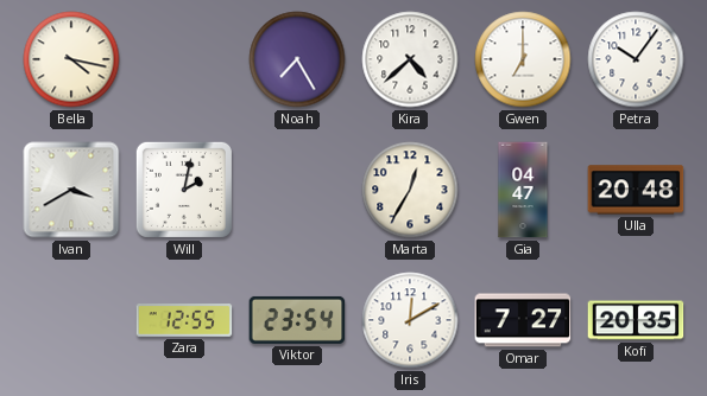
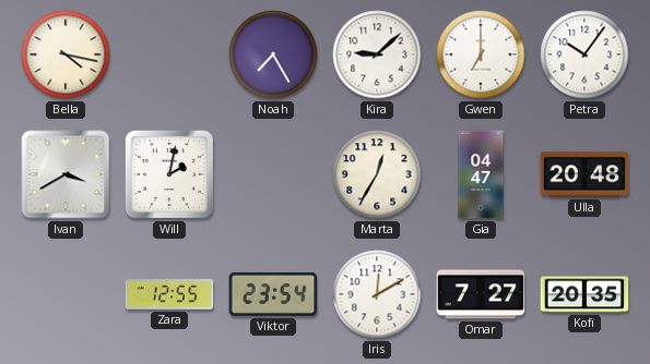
Kira: 4:38 -> 9:08
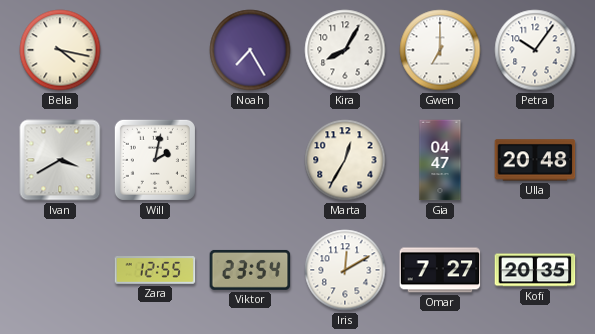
Kira: 9:08 -> 8:05
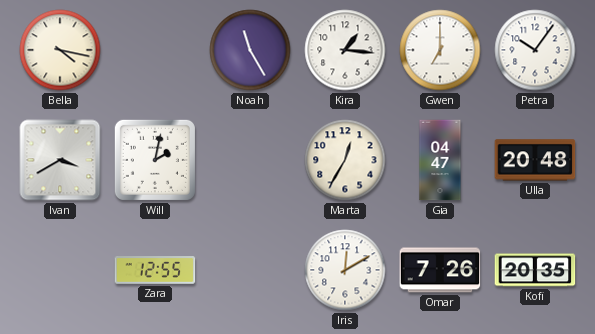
Noah: 7:25 -> 11:25
Kira: 8:05 -> 1:16
Viktor: 23:54 -> none
Omar: 7:27 -> 7:26
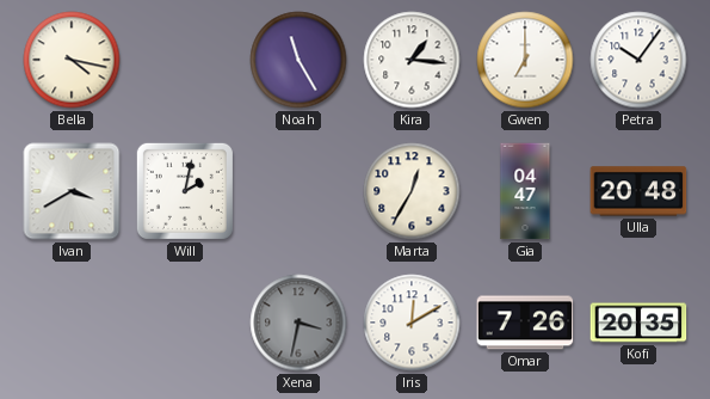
Zara: 12:55 -> none
Xena: none -> 3:32
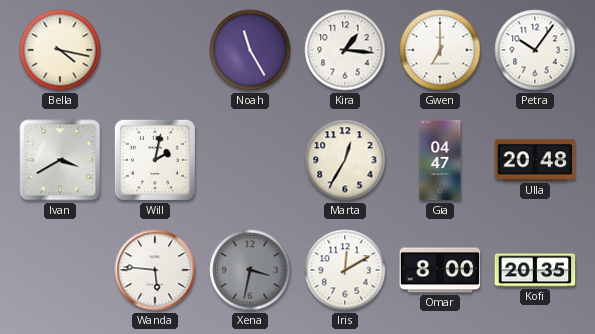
Wanda: none -> 5:46
Omar: 7:26 -> 8:00
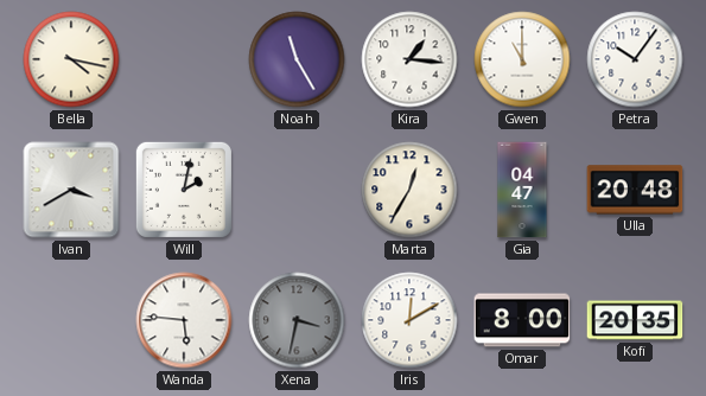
Gwen: 7:00 -> 11:00
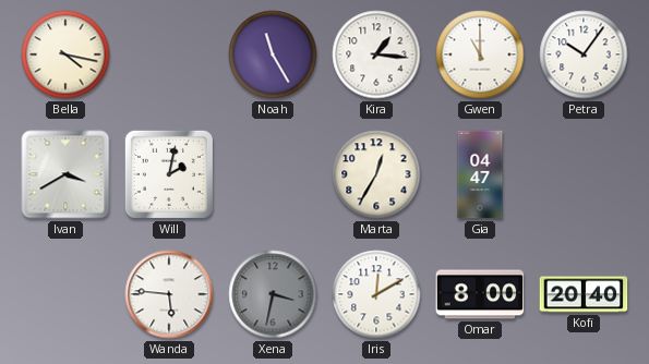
Ulla: 20:48 -> none
Kofi: 20:35 -> 20:40
